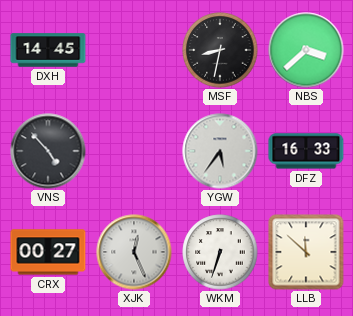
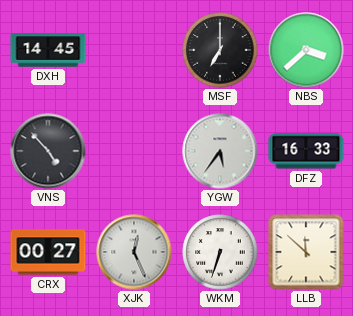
MSF: 8:32 -> 7:00
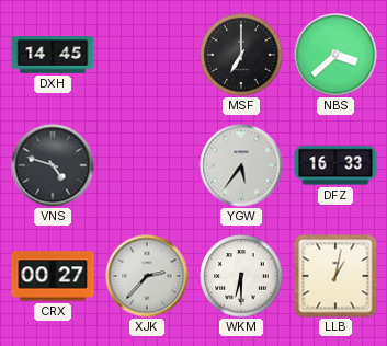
VNS: 4:53 -> 4:48
XJK: 12:26 -> 2:37
WKM: 6:33 -> 6:30
LLB: 11:52 -> 1:02
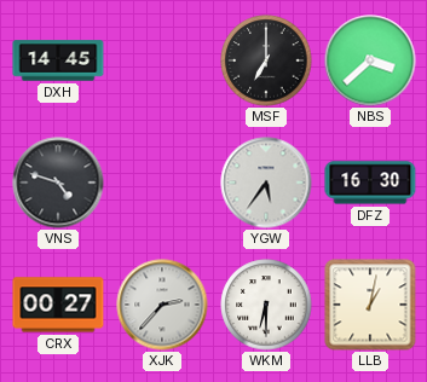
DFZ: 16:33 -> 16:30
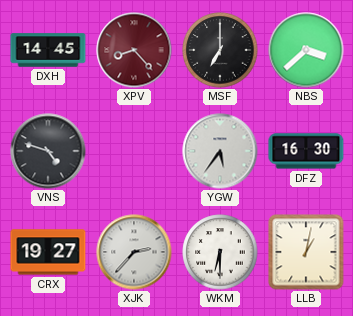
XPV: none -> 8:23
CRX: 00:27 -> 19:27
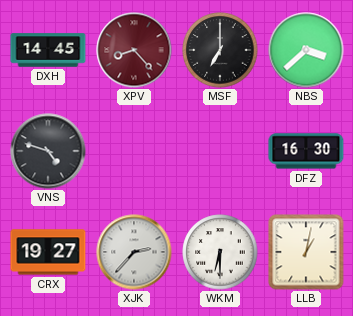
YGW: 5:36 -> none
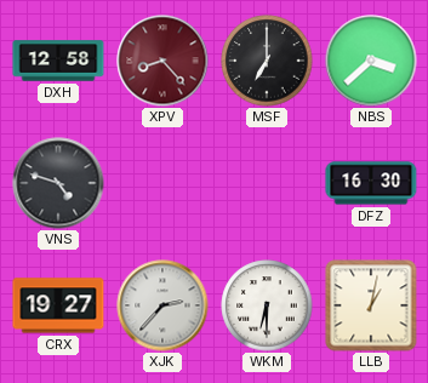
DXH: 14:45 -> 12:58
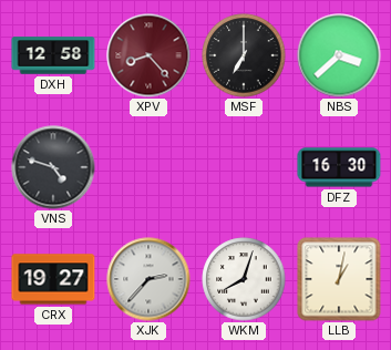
WKM: 6:30 -> 8:03
